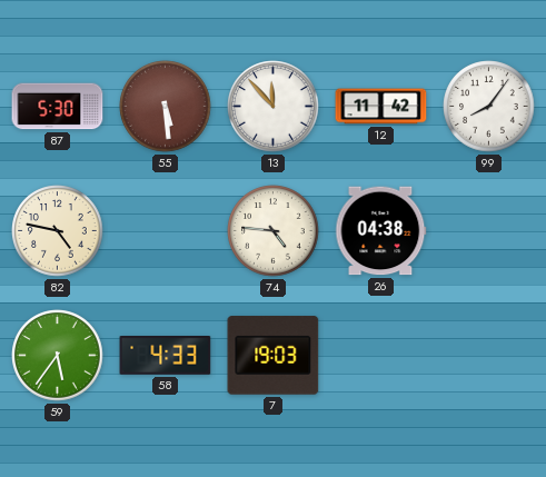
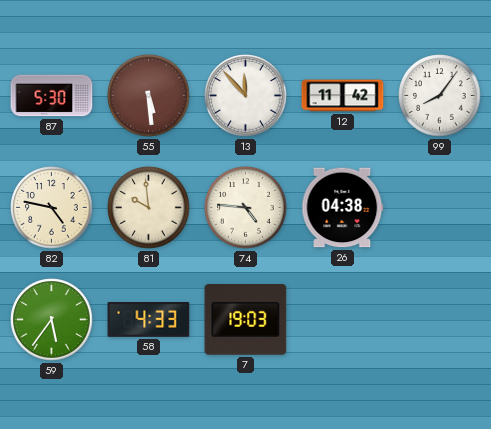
81: none -> 9:59
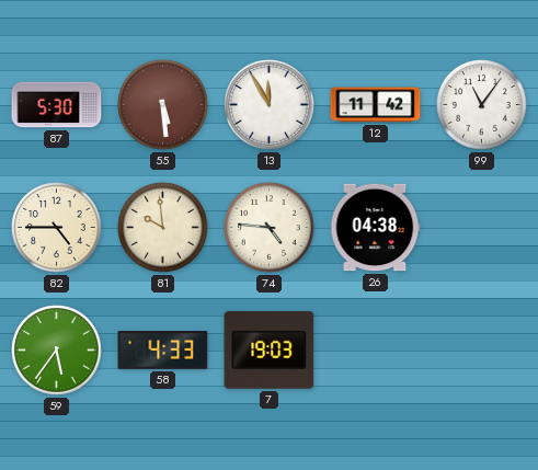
13: 11:53 -> 11:55
99: 8:06 -> 11:06
82: 4:47 -> 4:45
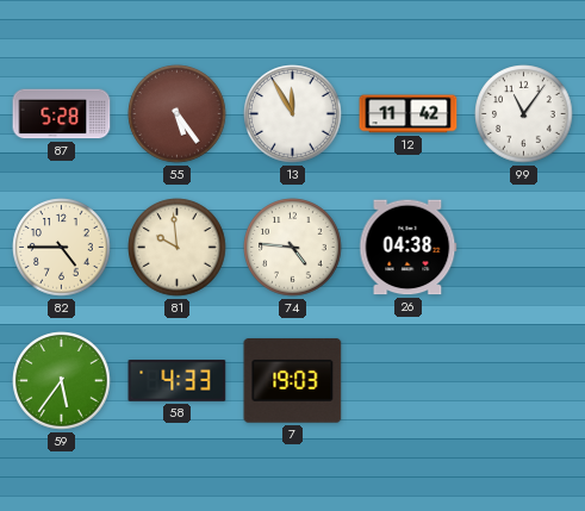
87: 5:30 -> 5:28
55: 5:29 -> 5:24
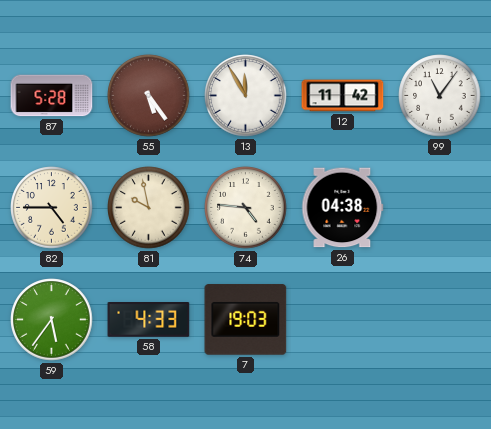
81: 9:59 -> 9:58
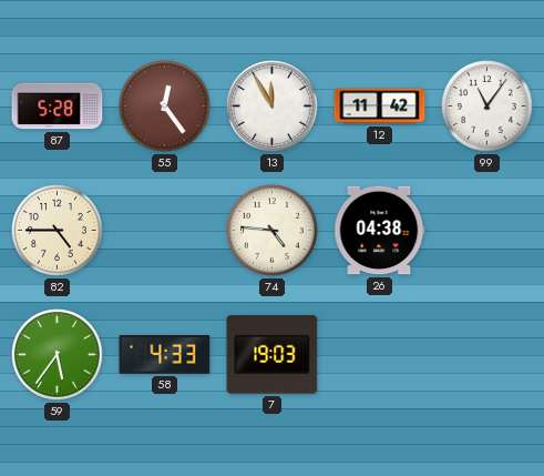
55: 5:24 -> 12:24
81: 9:58 -> none
